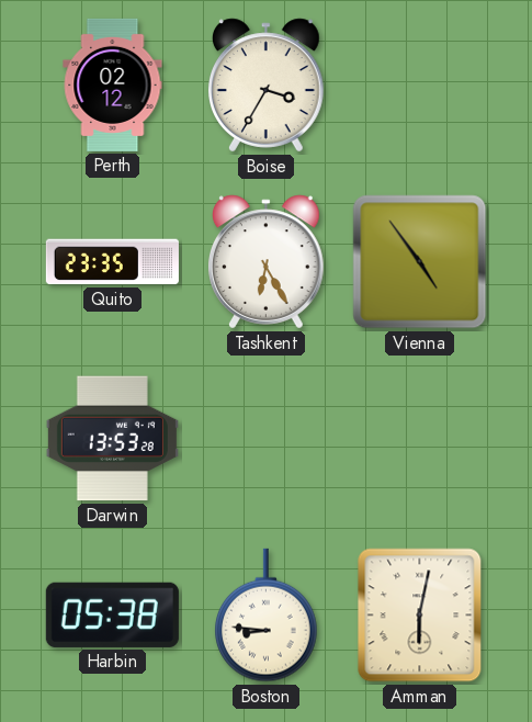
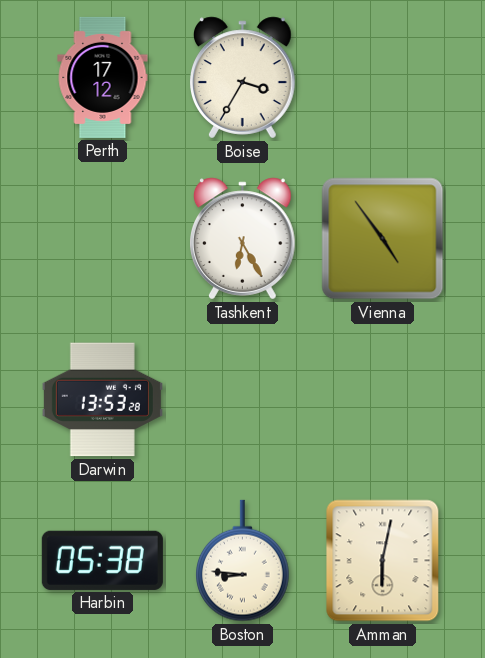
Perth: 02:12 -> 17:12
Quito: 23:35 -> none
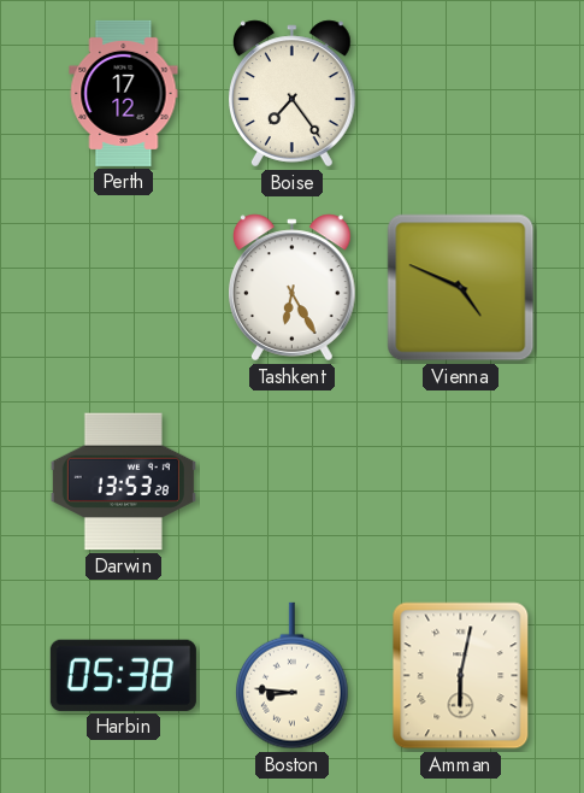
Boise: 3:35 -> 7:24
Vienna: 4:54 -> 4:49
